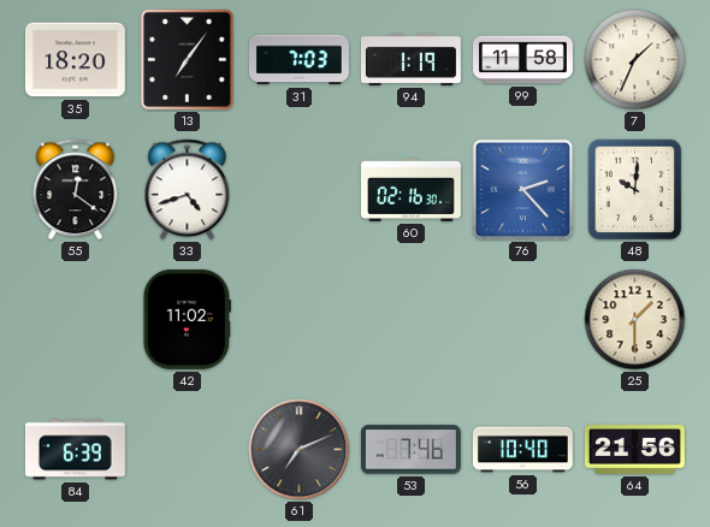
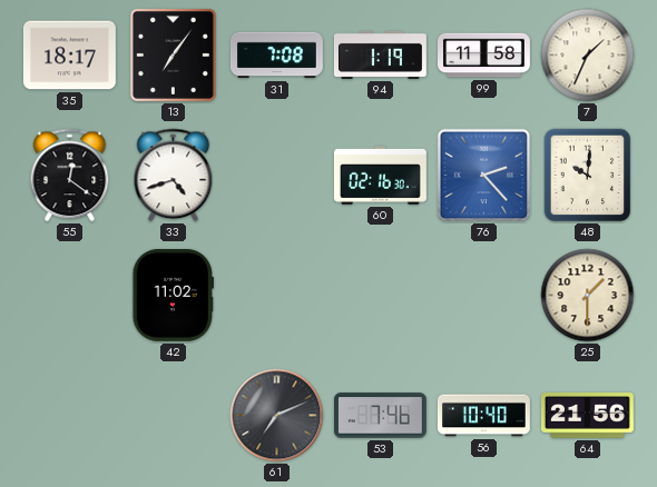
35: 18:20 -> 18:17
31: 7:03 -> 7:08
84: 6:39 -> none
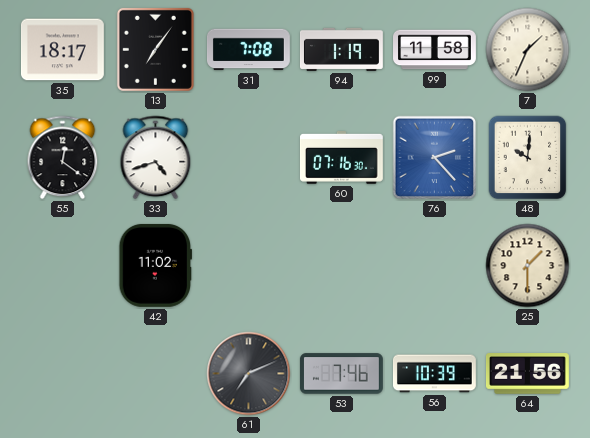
60: 02:16 -> 07:16
56: 10:40 -> 10:39
